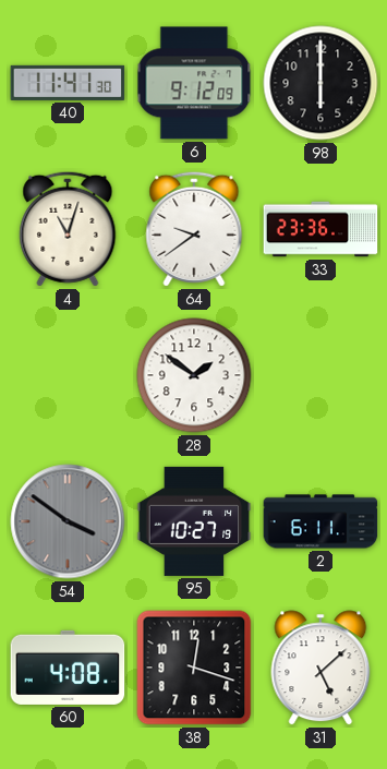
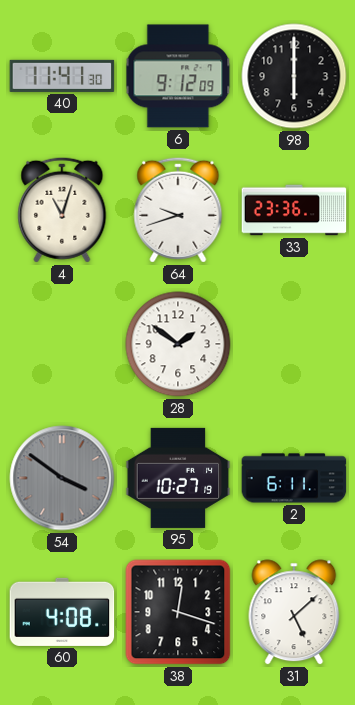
64: 9:39 -> 9:42
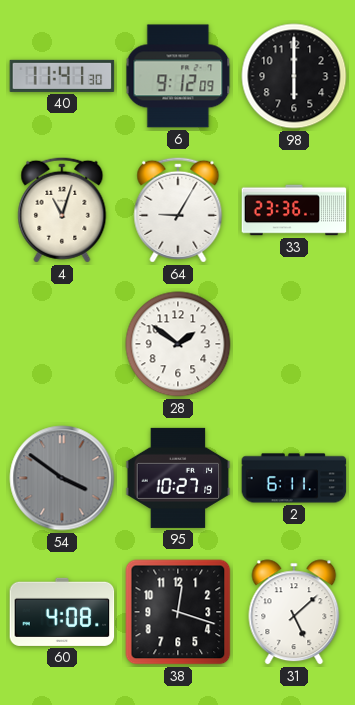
64: 9:42 -> 9:05
